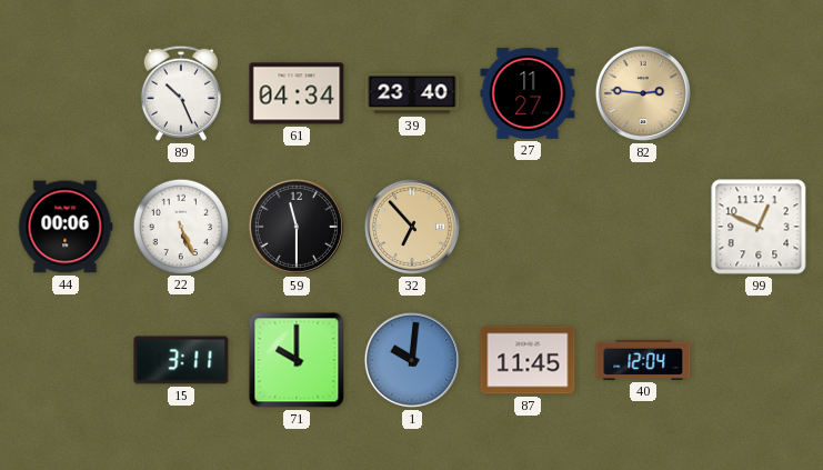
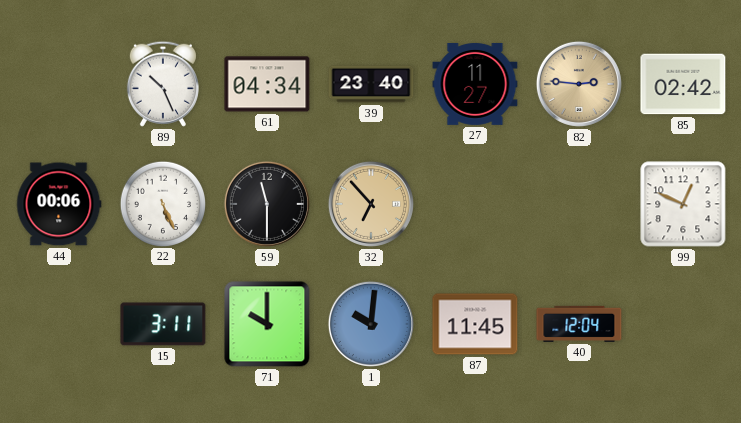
85: none -> 02:42
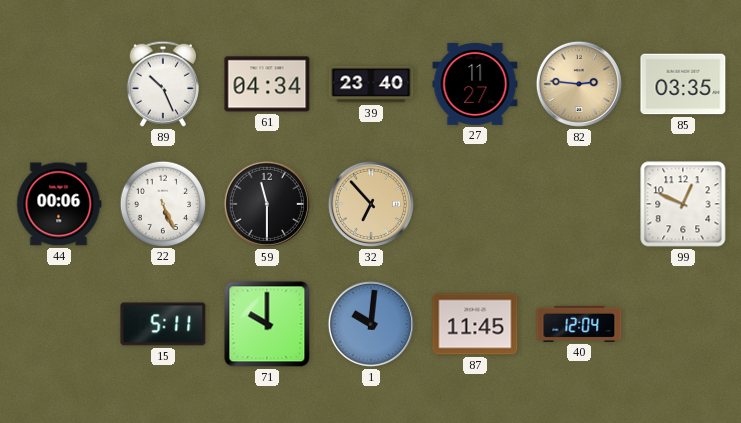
85: 02:42 -> 03:35
15: 3:11 -> 5:11
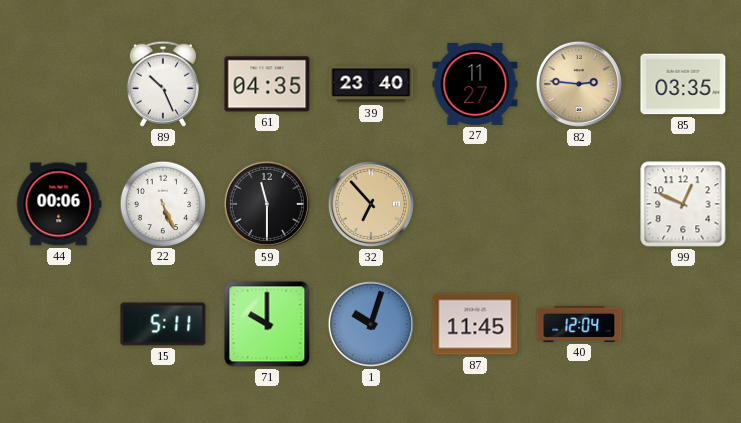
61: 04:34 -> 04:35
1: 10:01 -> 10:03
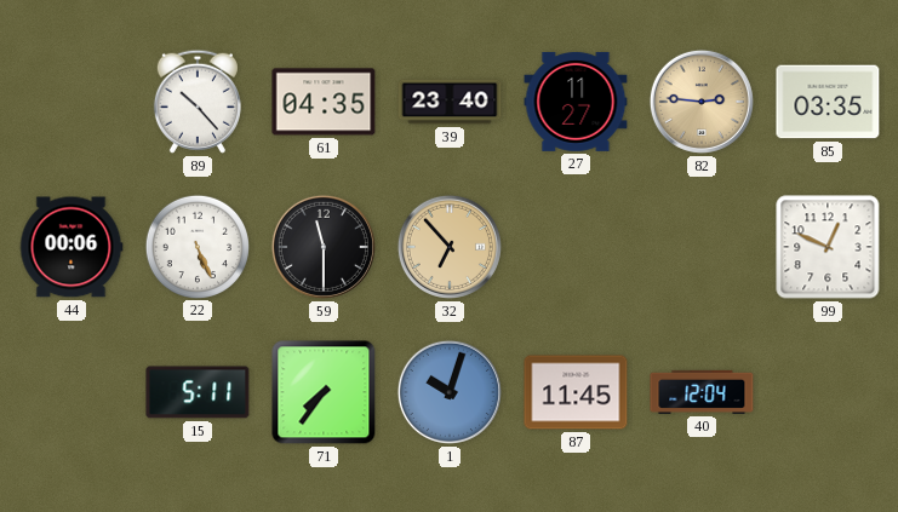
89: 10:26 -> 10:23
71: 10:00 -> 7:36
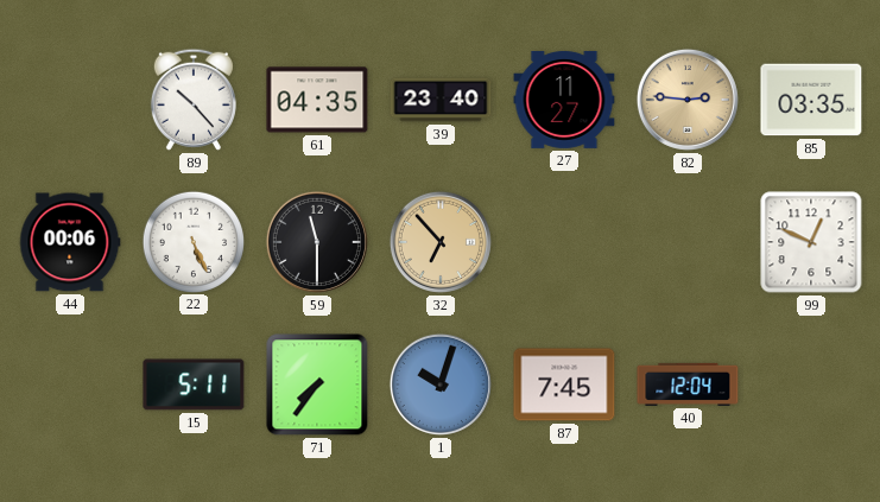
87: 11:45 -> 7:45
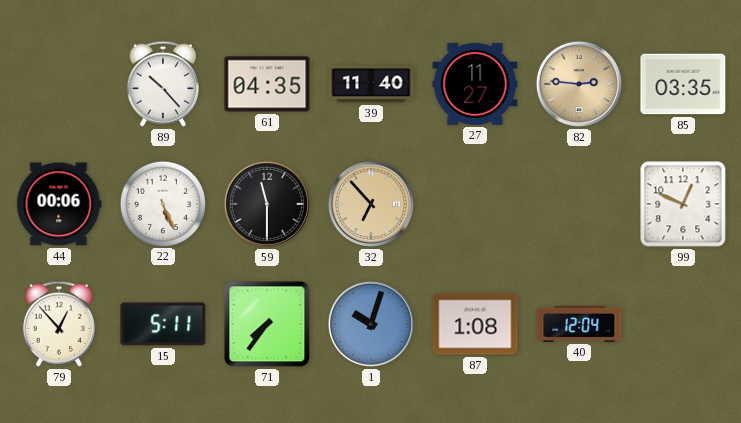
39: 23:40 -> 11:40
79: none -> 12:53
87: 7:45 -> 1:08
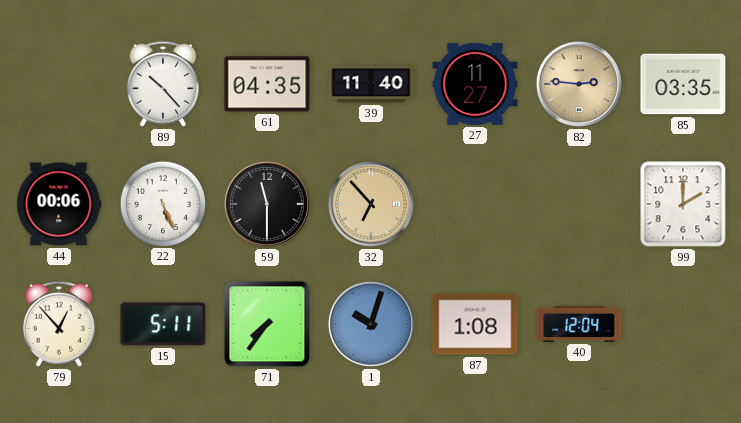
99: 12:49 -> 2:00
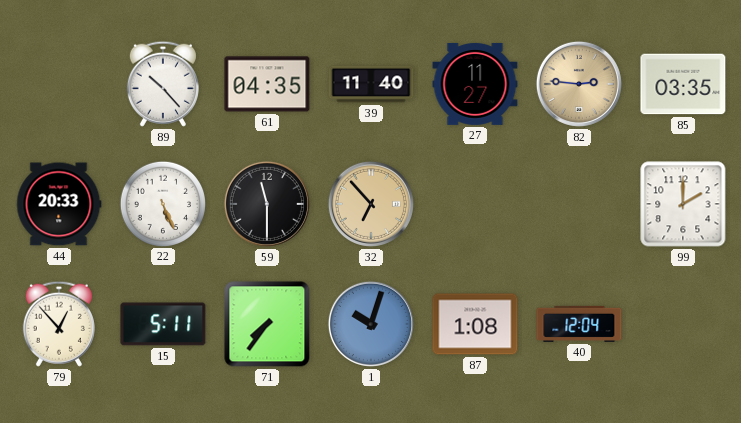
44: 00:06 -> 20:33
